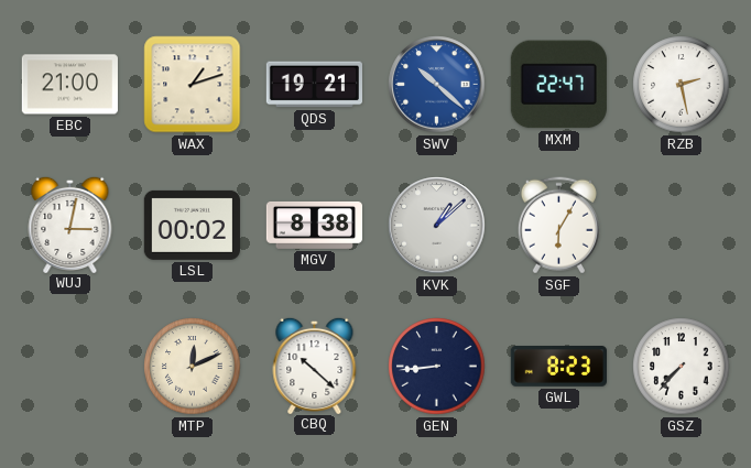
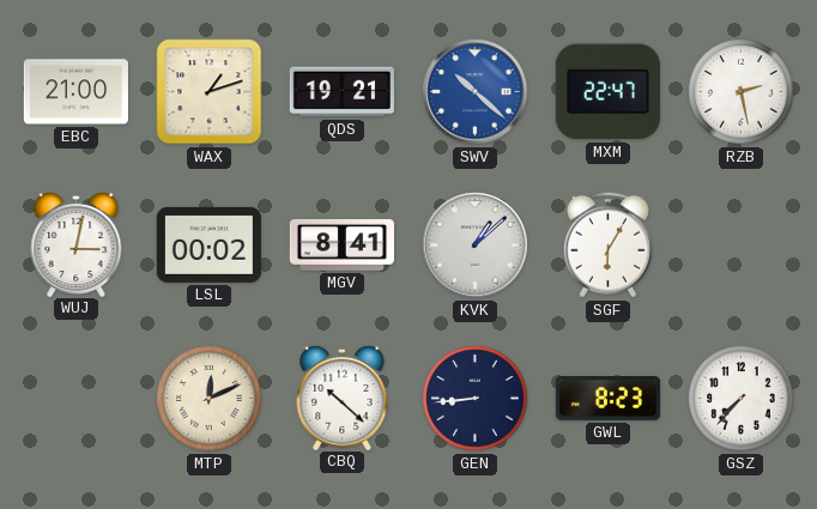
MGV: 8:38 -> 8:41
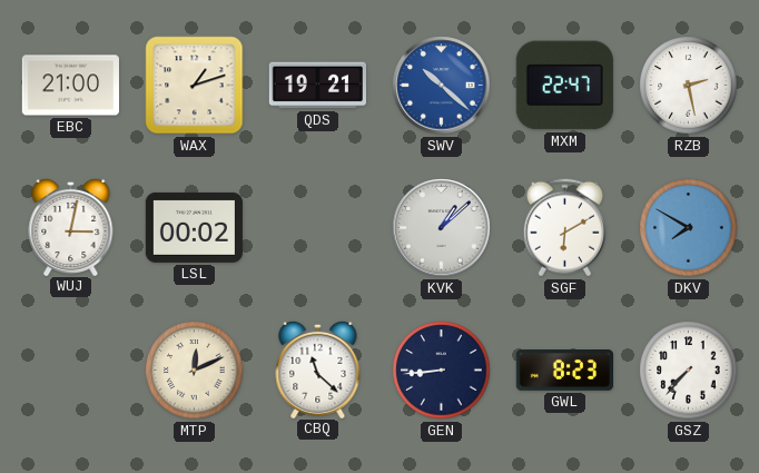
MGV: 8:41 -> none
SGF: 6:05 -> 6:10
DKV: none -> 7:50
CBQ: 10:22 -> 11:22
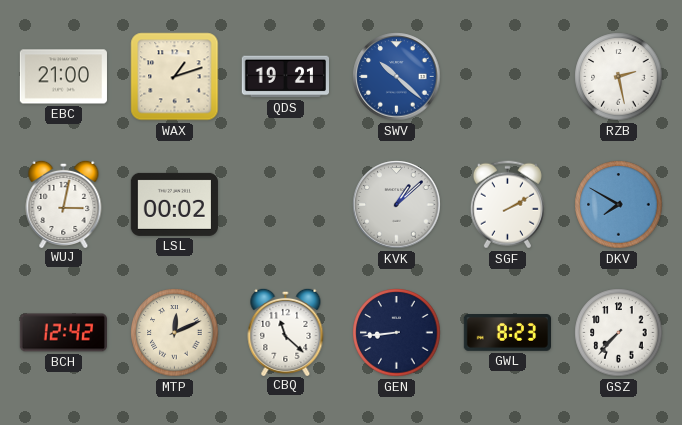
MXM: 22:47 -> none
SGF: 6:10 -> 2:10
BCH: none -> 12:42
